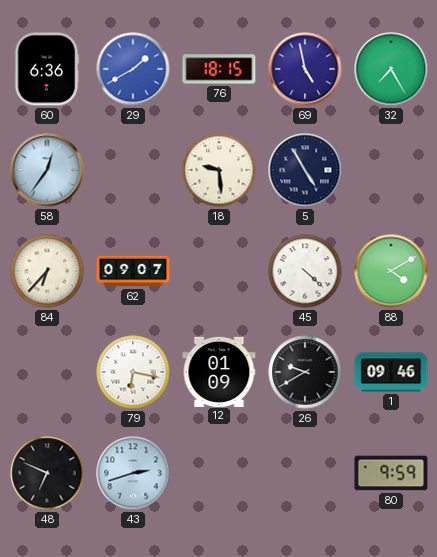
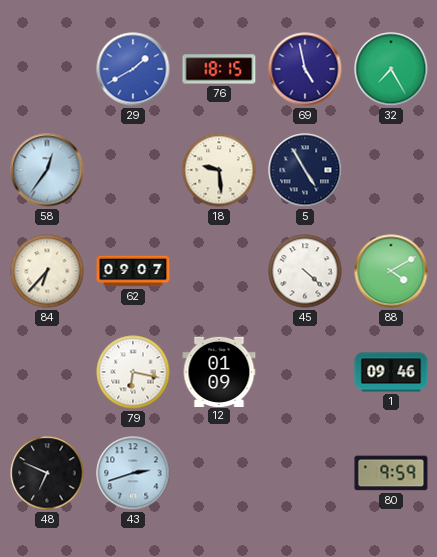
60: 6:36 -> none
26: 9:40 -> none
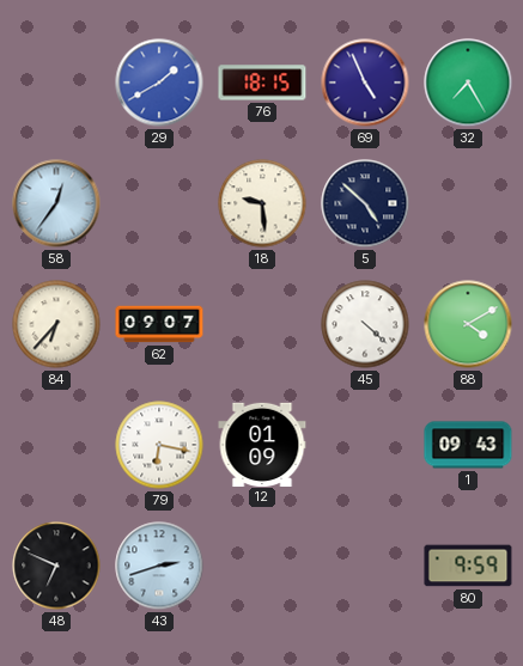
69: 4:58 -> 4:56
5: 4:55 -> 4:52
1: 09:46 -> 09:43
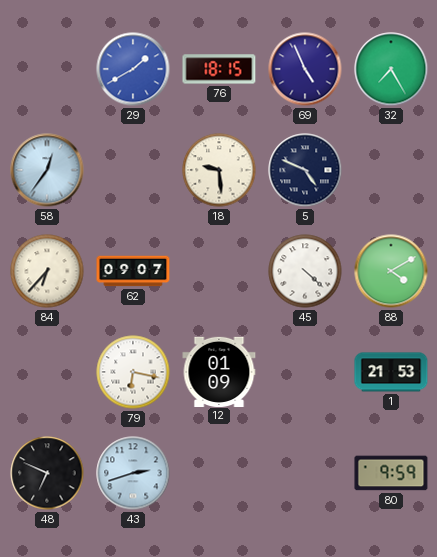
5: 4:52 -> 4:49
1: 09:43 -> 21:53
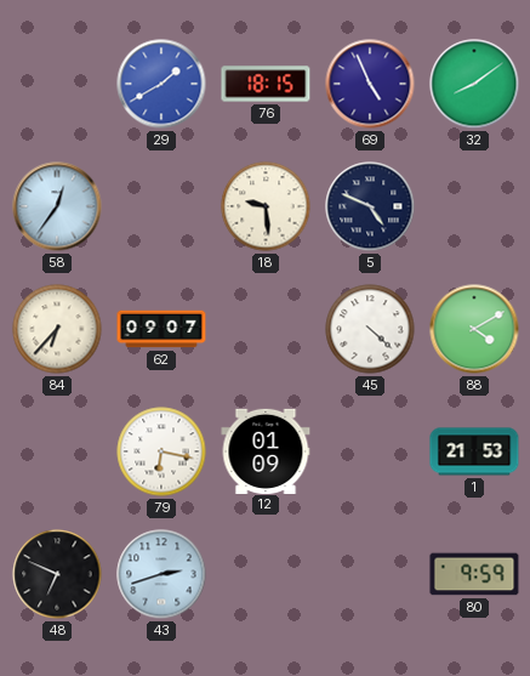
32: 7:25 -> 8:09
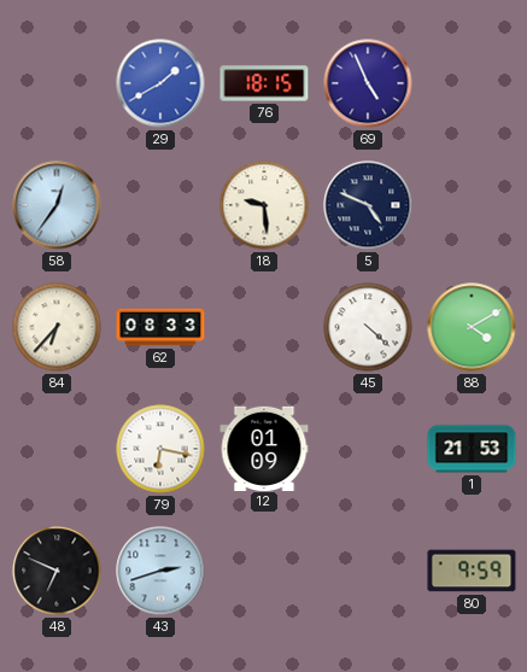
32: 8:09 -> none
62: 09:07 -> 08:33
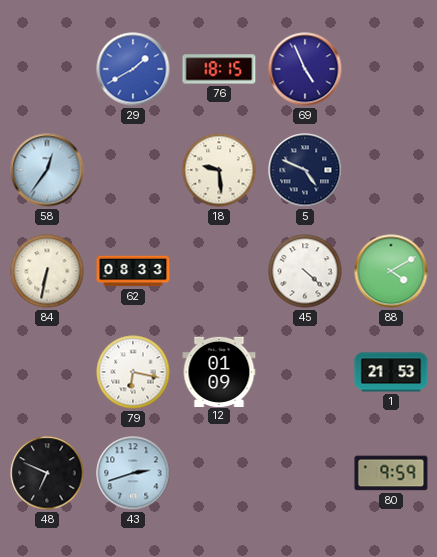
84: 6:37 -> 6:32
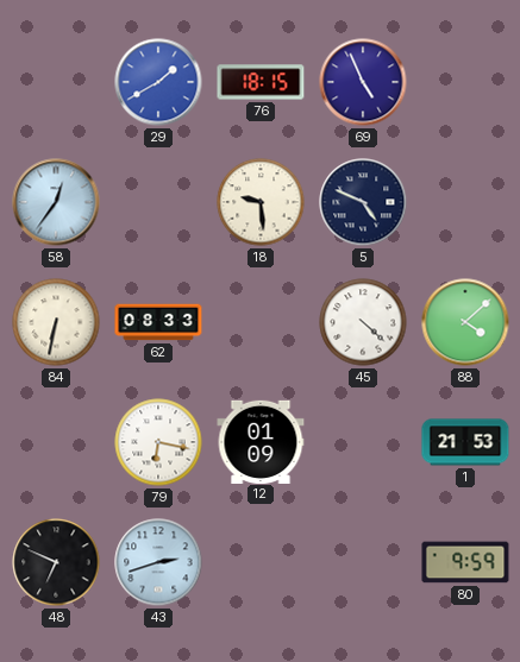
88: 4:10 -> 4:08
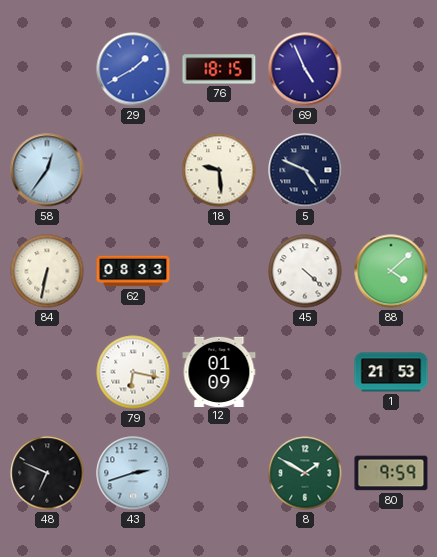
8: none -> 1:50
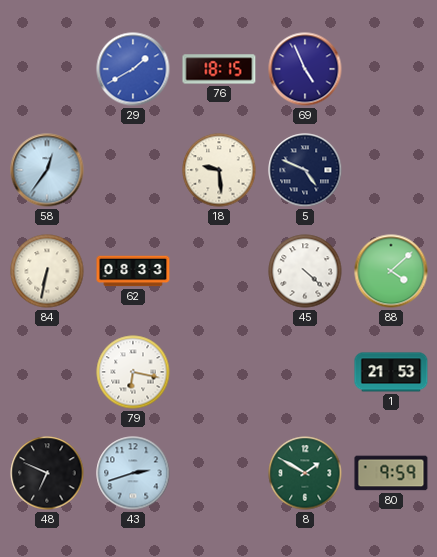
12: 01:09 -> none
